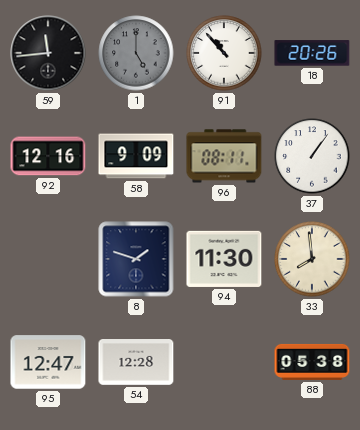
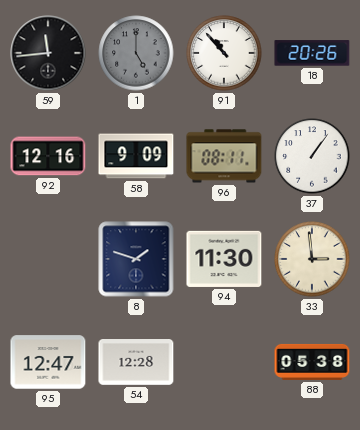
33: 7:59 -> 2:59
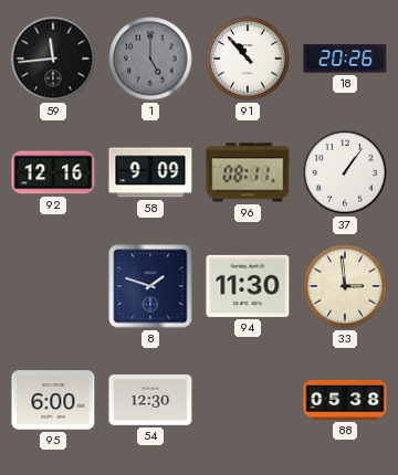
95: 12:47 -> 6:00
54: 12:28 -> 12:30
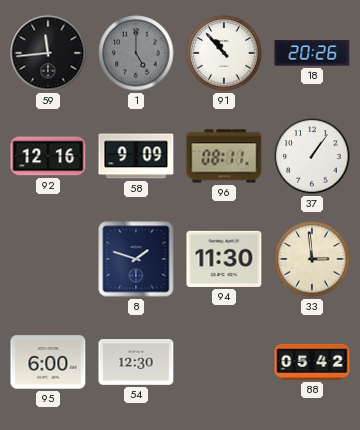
88: 05:38 -> 05:42
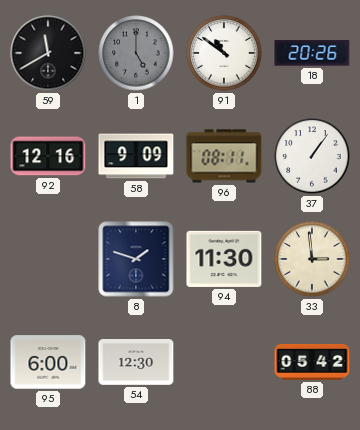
59: 11:44 -> 11:40
91: 10:53 -> 10:51
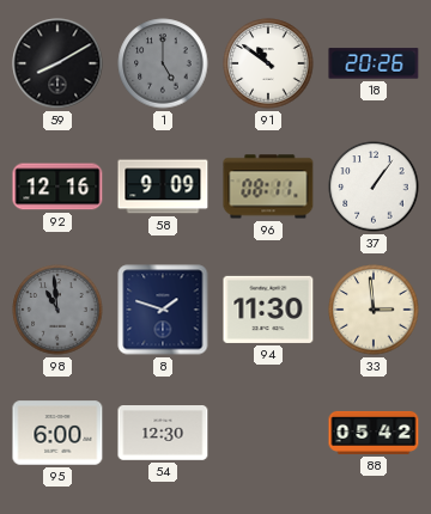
59: 11:40 -> 8:10
98: none -> 10:59
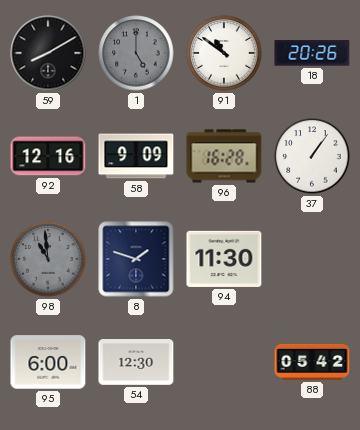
96: 08:11 -> 16:28
33: 2:59 -> none
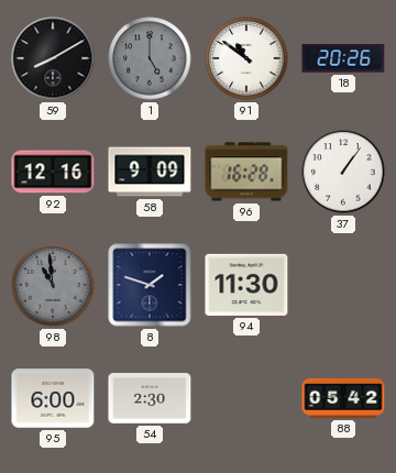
54: 12:30 -> 2:30
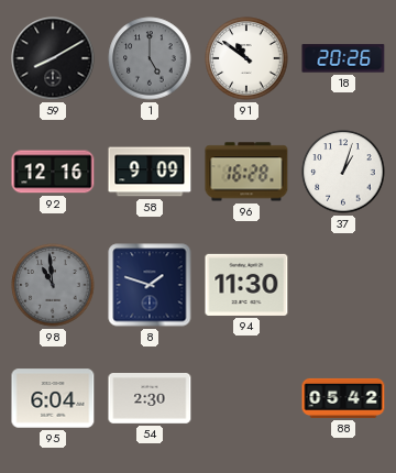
37: 1:06 -> 1:03
95: 6:00 -> 6:04
